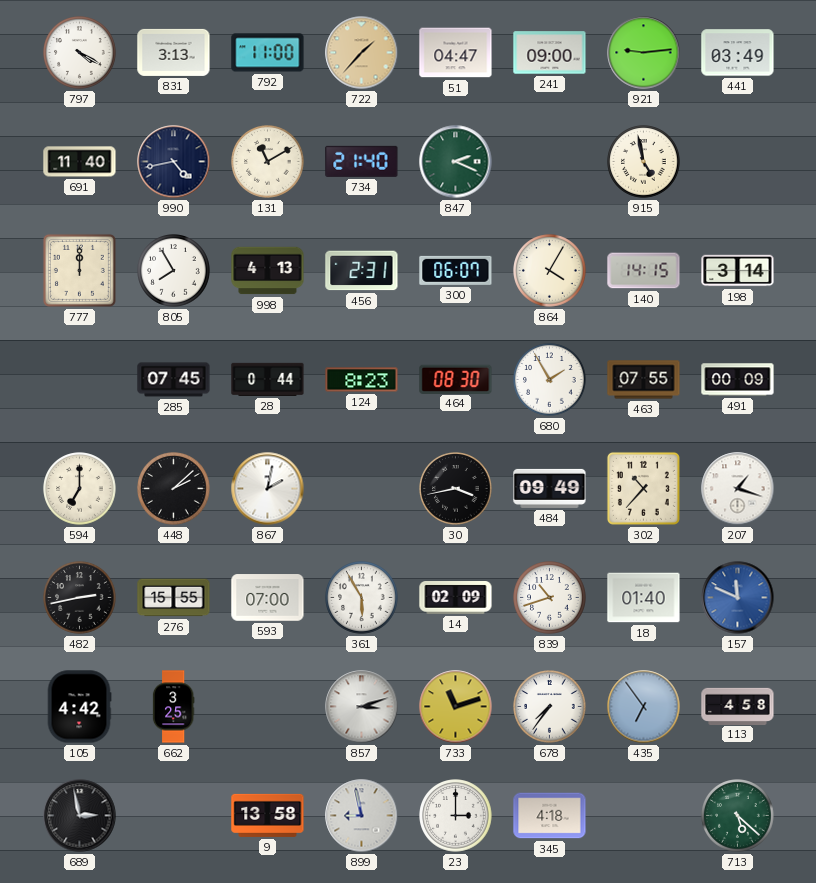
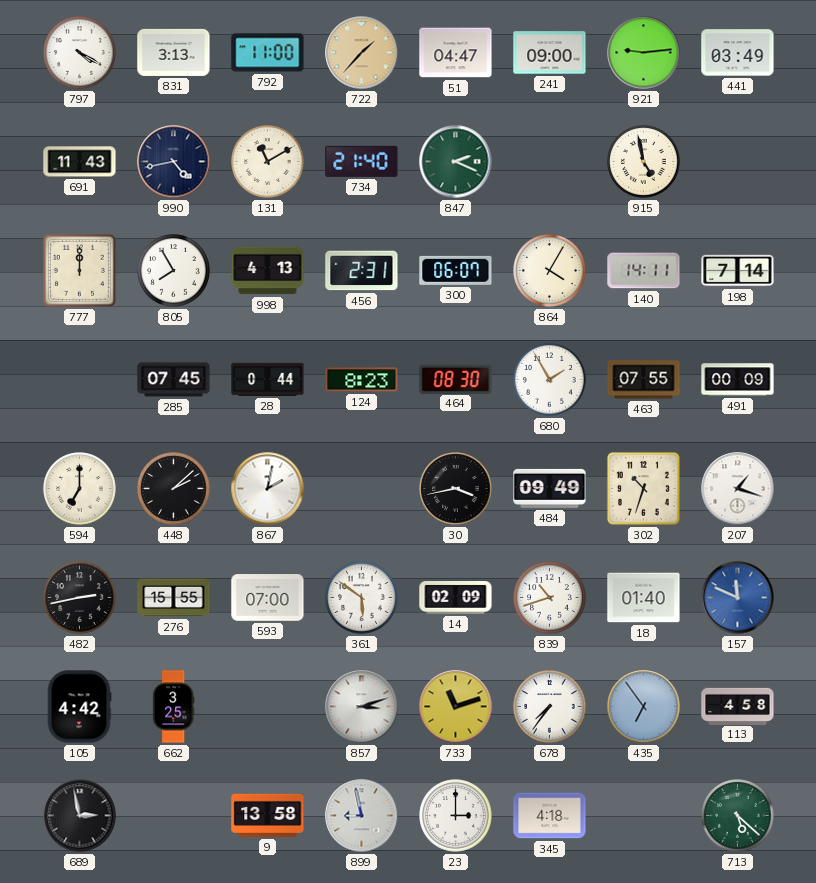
691: 11:40 -> 11:43
140: 14:15 -> 14:11
198: 3:14 -> 7:14
302: 10:37 -> 10:33
361: 5:55 -> 5:51
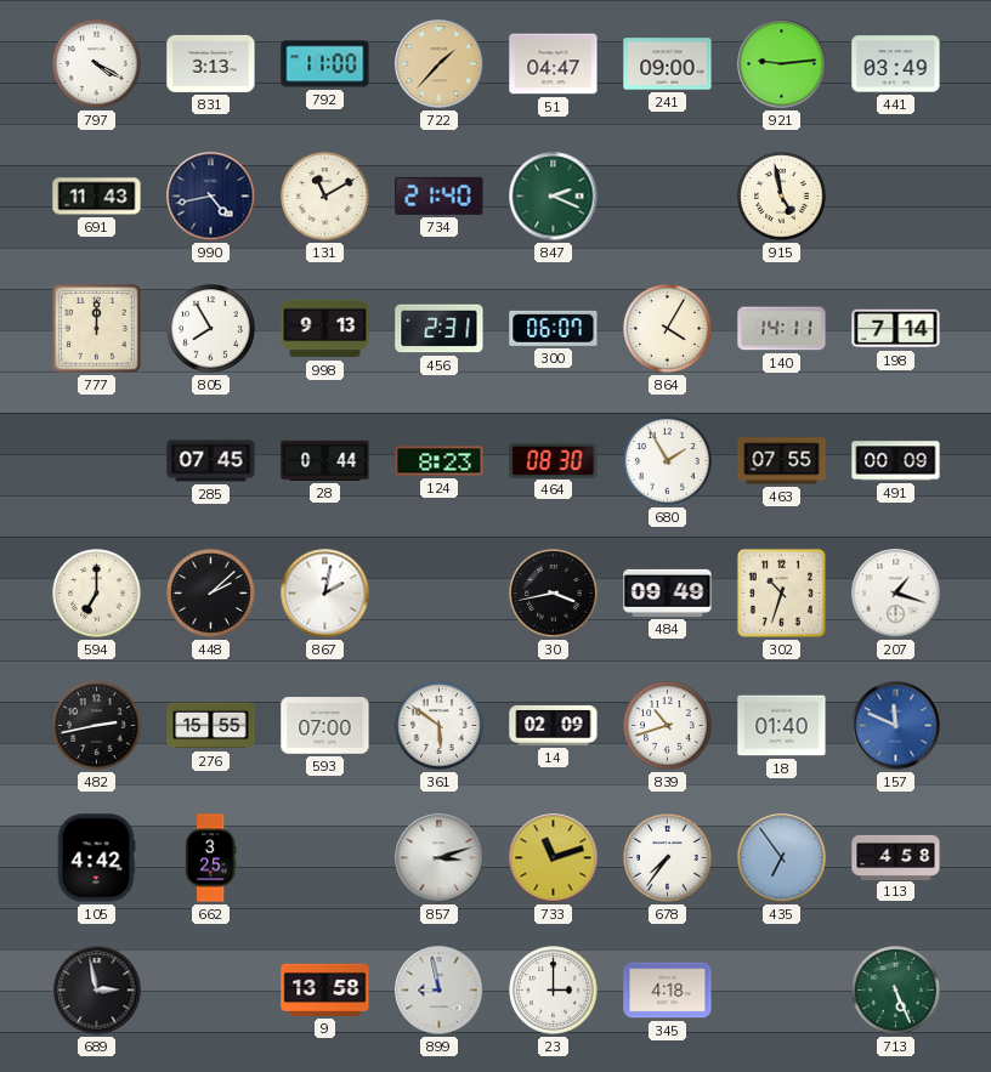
998: 4:13 -> 9:13
713: 5:22 -> 5:26
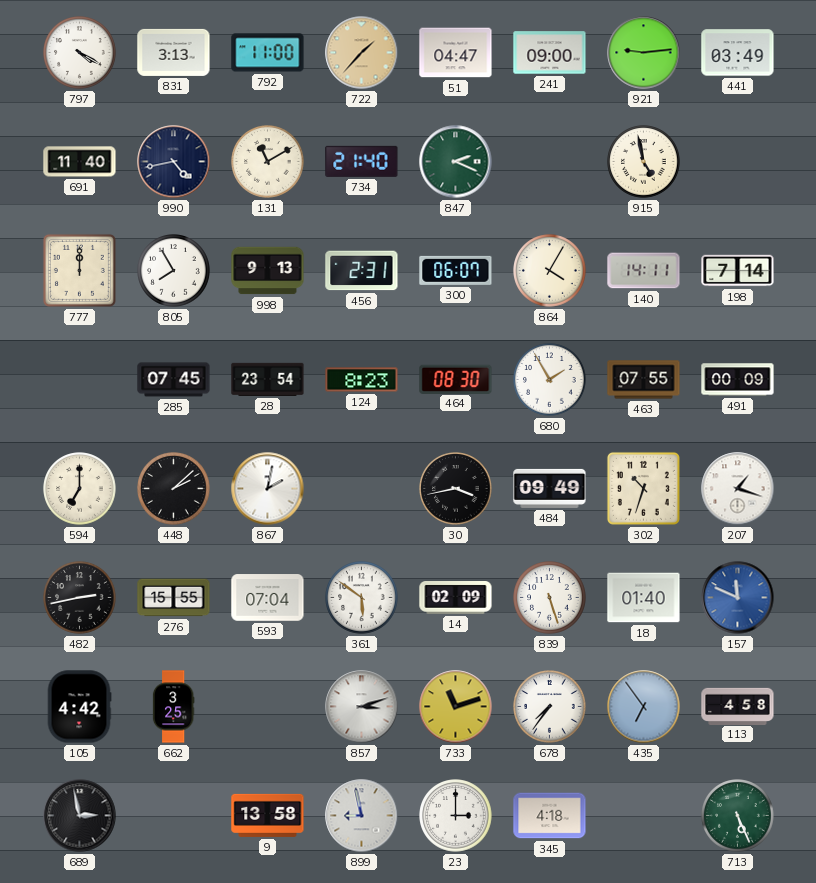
691: 11:43 -> 11:40
28: 0:44 -> 23:54
593: 07:00 -> 07:04
839: 10:42 -> 5:27
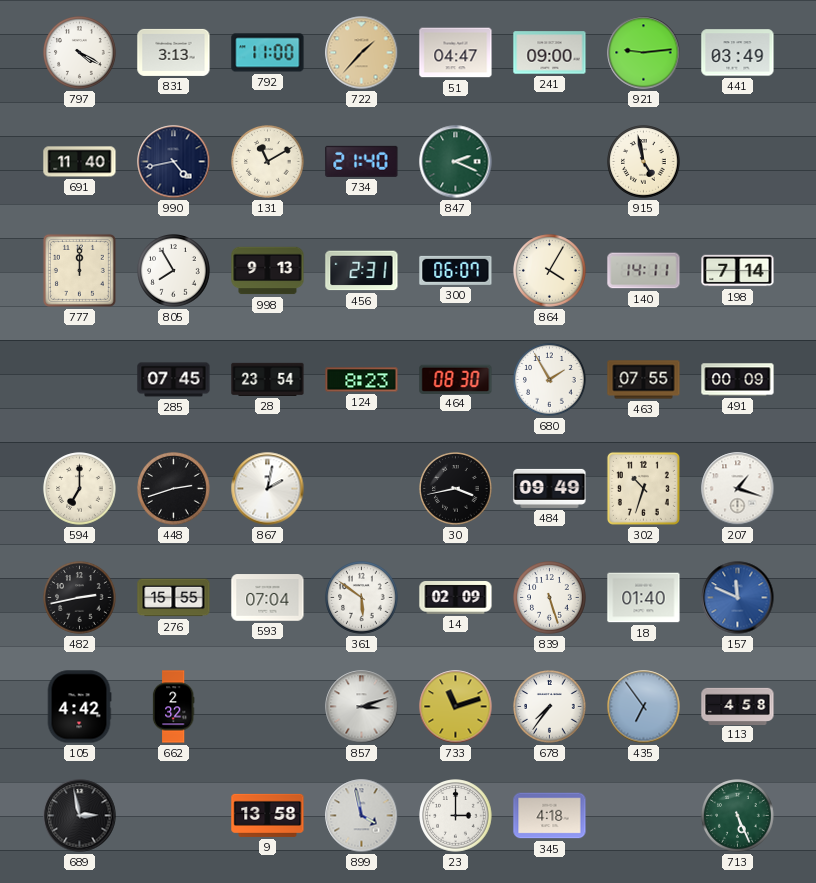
448: 2:08 -> 2:42
662: 3:25 -> 2:32
899: 8:58 -> 3:58
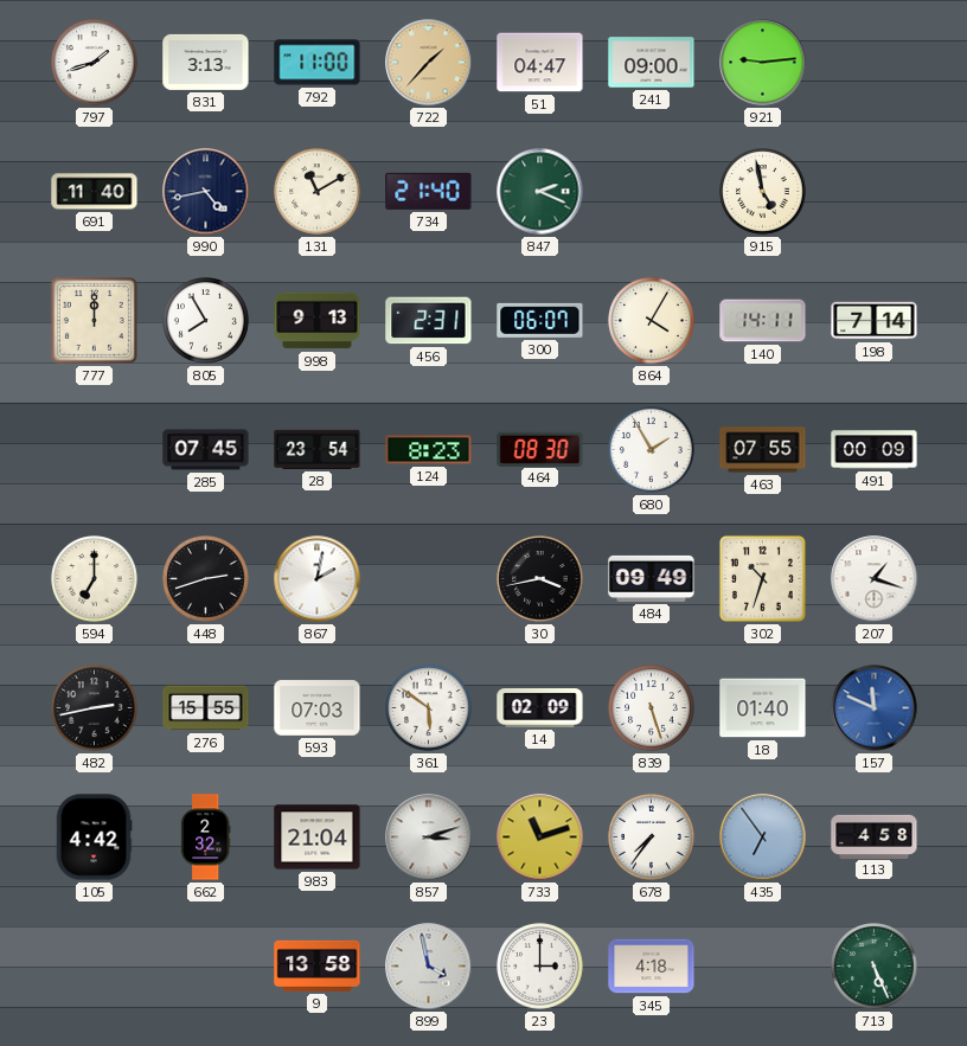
797: 4:20 -> 1:42
441: 03:49 -> none
593: 07:04 -> 07:03
983: none -> 21:04
689: 2:58 -> none
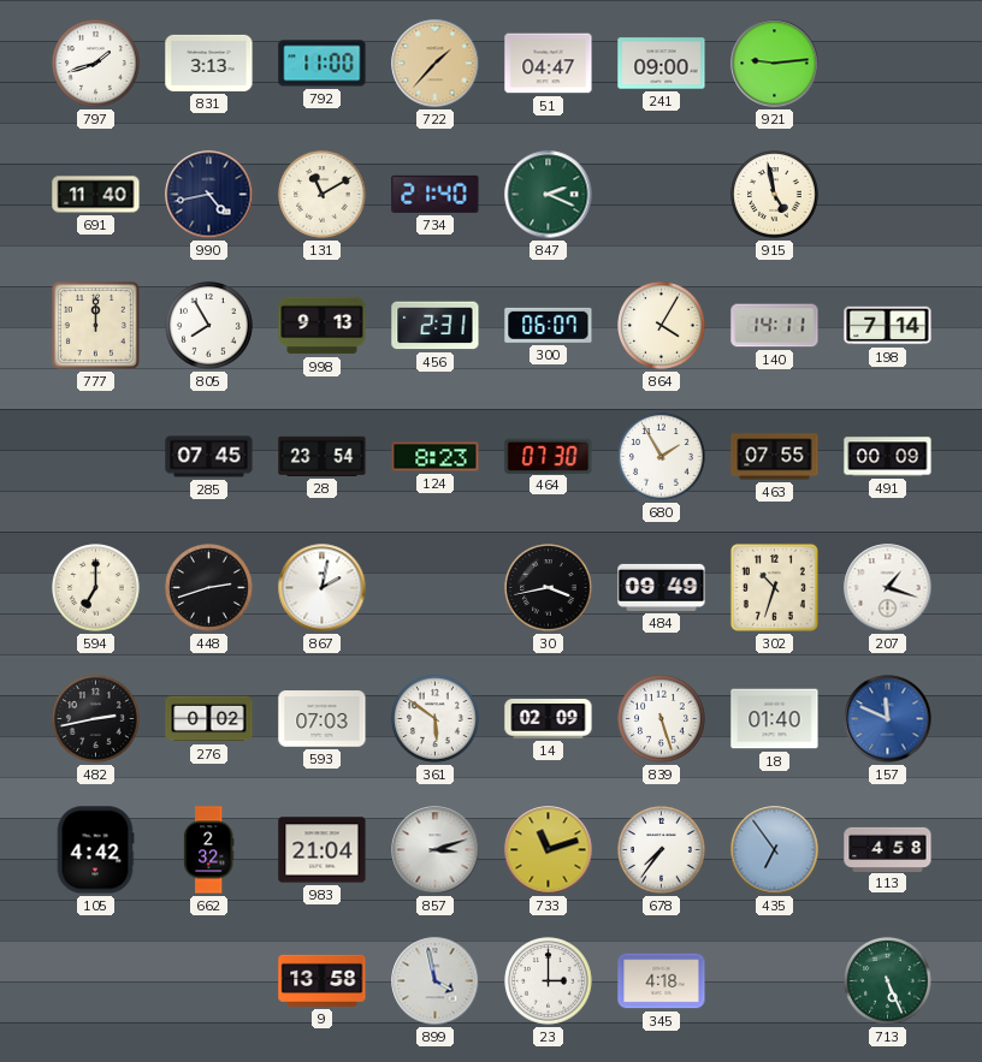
464: 08:30 -> 07:30
276: 15:55 -> 0:02
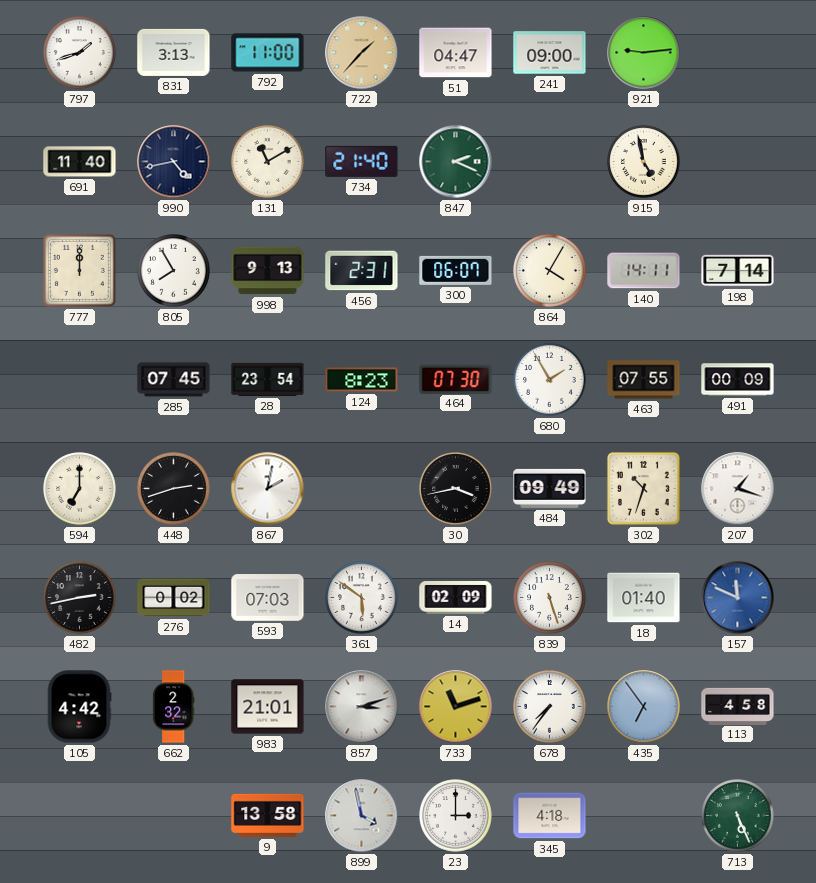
983: 21:04 -> 21:01
